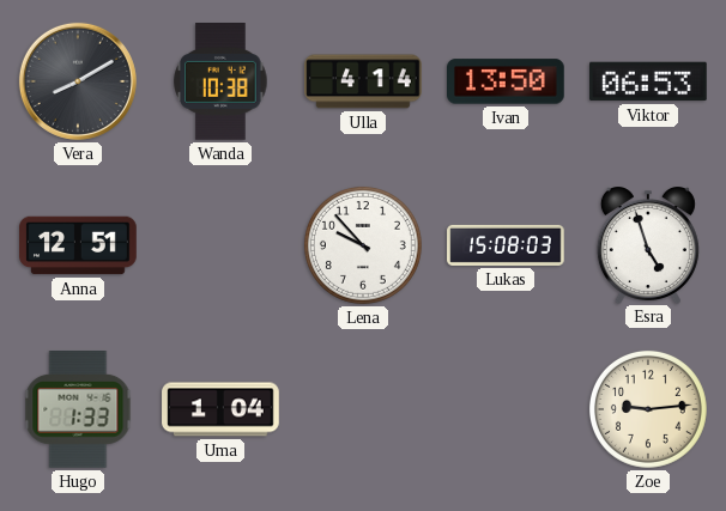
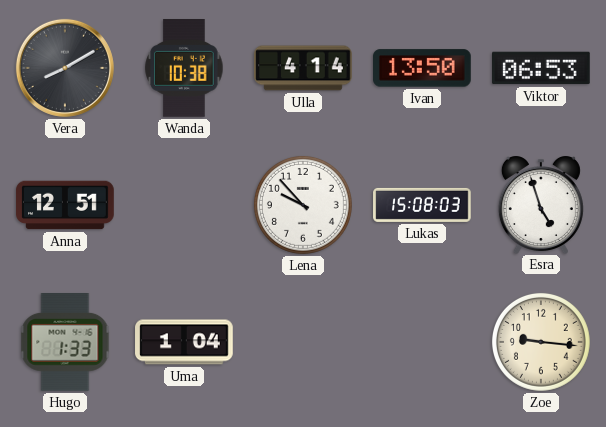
Zoe: 9:14 -> 9:16
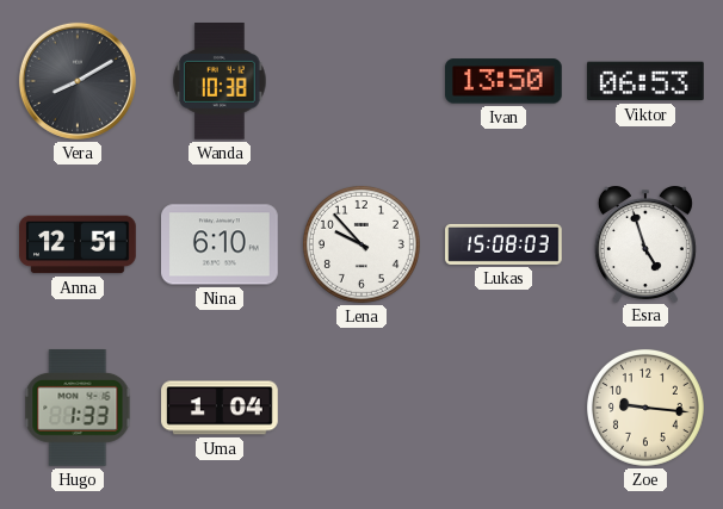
Ulla: 4:14 -> none
Nina: none -> 6:10
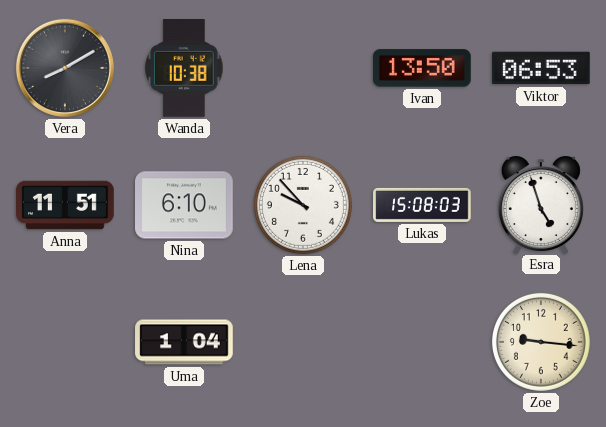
Anna: 12:51 -> 11:51
Hugo: 1:33 -> none
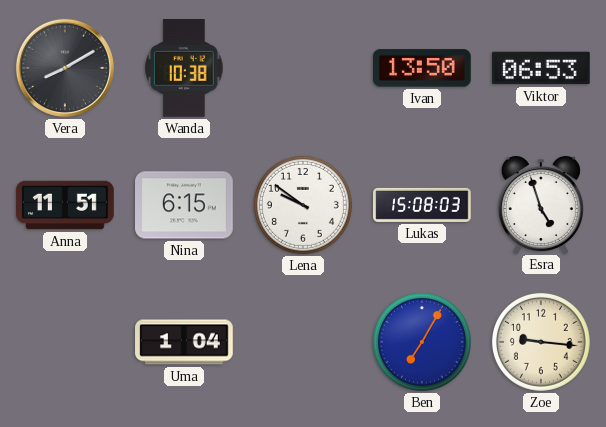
Nina: 6:10 -> 6:15
Lena: 9:53 -> 9:51
Ben: none -> 7:05
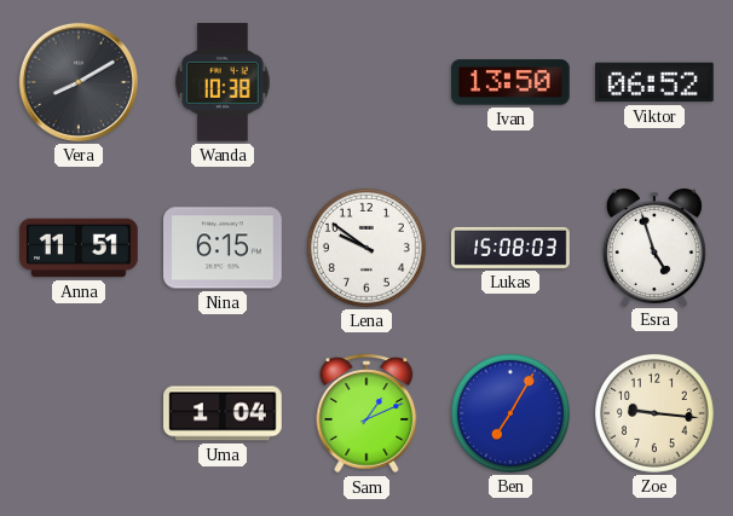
Viktor: 06:53 -> 06:52
Sam: none -> 1:11
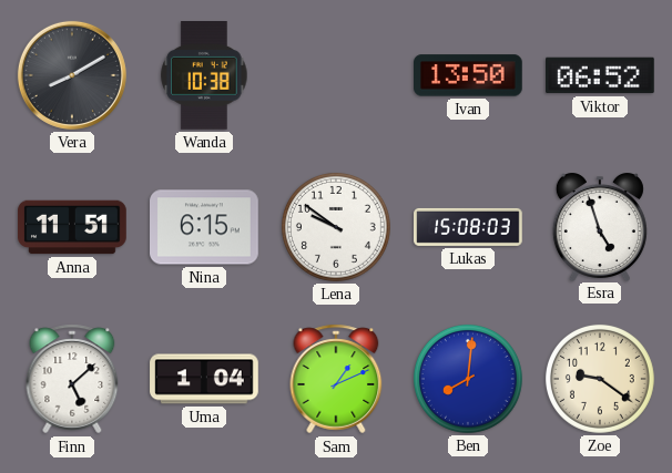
Finn: none -> 5:08
Ben: 7:05 -> 8:01
Zoe: 9:16 -> 9:21
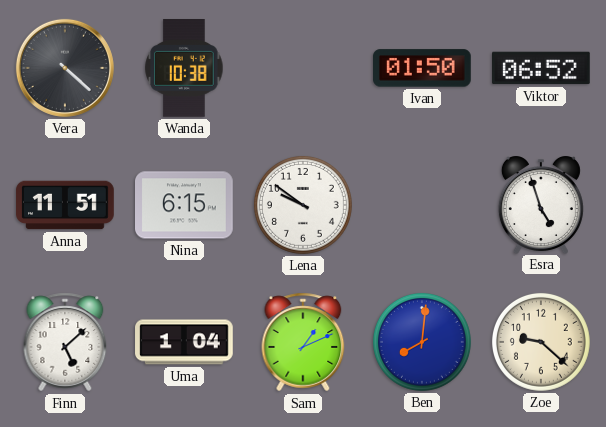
Vera: 8:10 -> 4:22
Ivan: 13:50 -> 01:50
Lukas: 15:08 -> none
Zoe: 9:21 -> 9:22
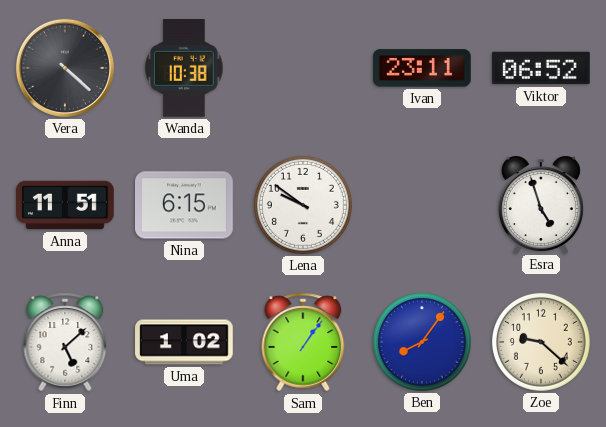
Ivan: 01:50 -> 23:11
Uma: 1:04 -> 1:02
Sam: 1:11 -> 1:06
Ben: 8:01 -> 8:06
